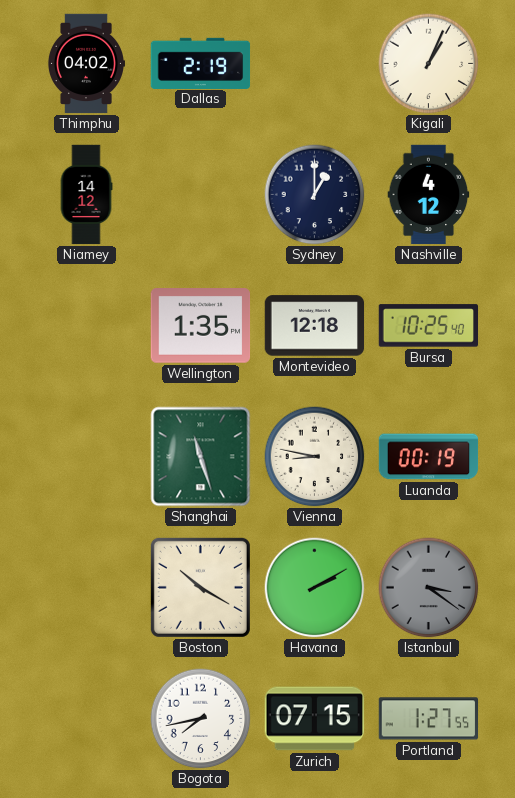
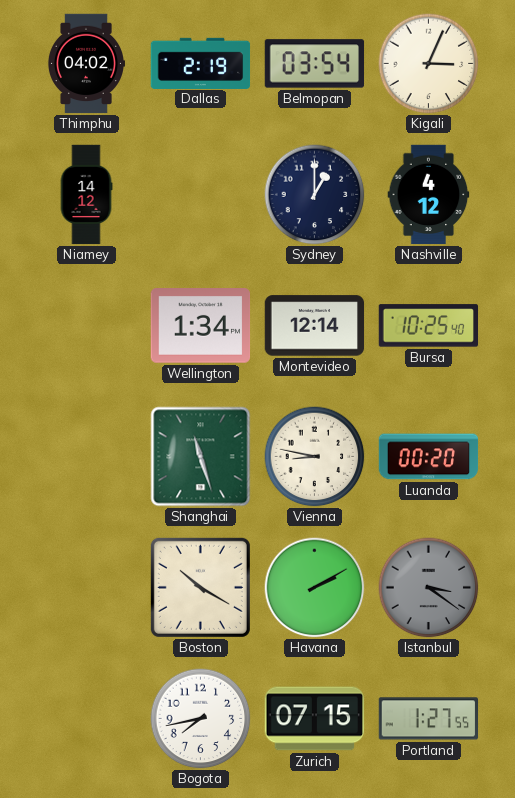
Belmopan: none -> 03:54
Kigali: 1:04 -> 3:04
Wellington: 1:35 -> 1:34
Montevideo: 12:18 -> 12:14
Luanda: 00:19 -> 00:20
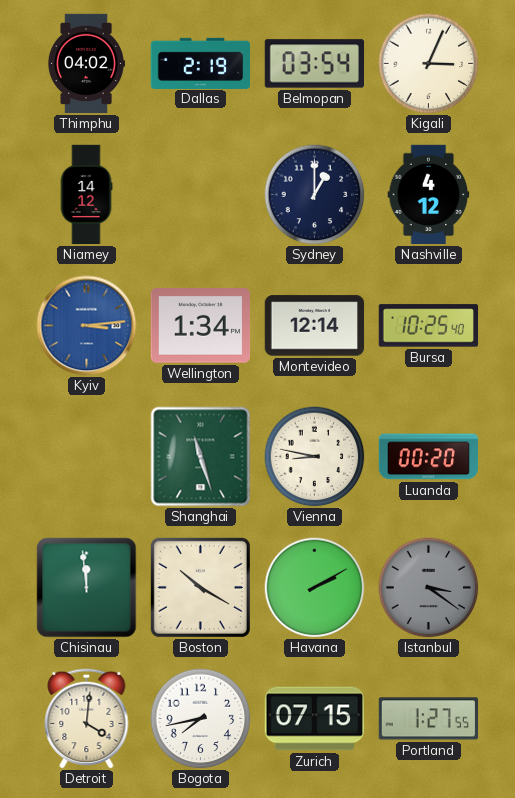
Kyiv: none -> 3:14
Chisinau: none -> 11:59
Detroit: none -> 4:01
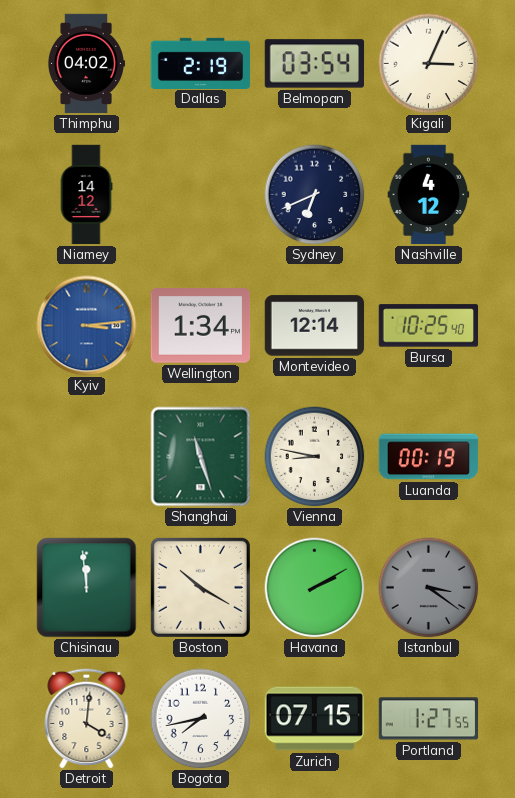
Sydney: 1:00 -> 6:41
Luanda: 00:20 -> 00:19
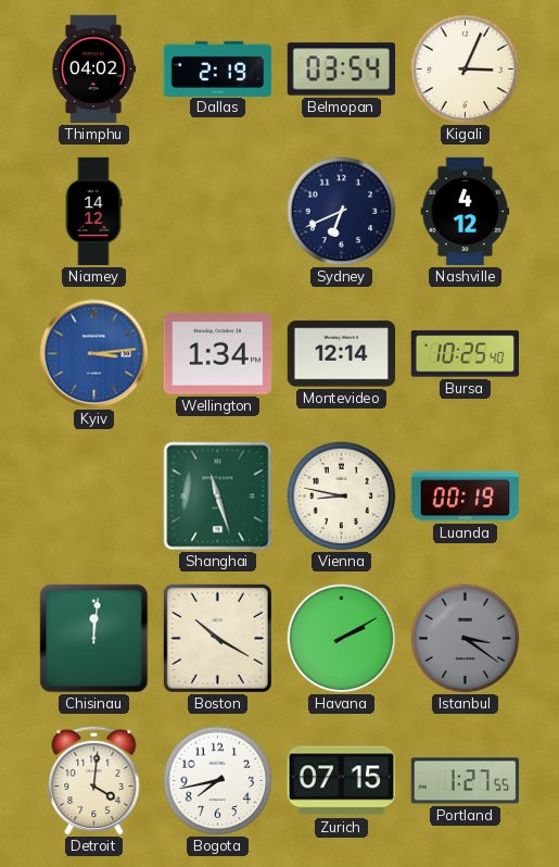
Chisinau: 11:59 -> 12:01
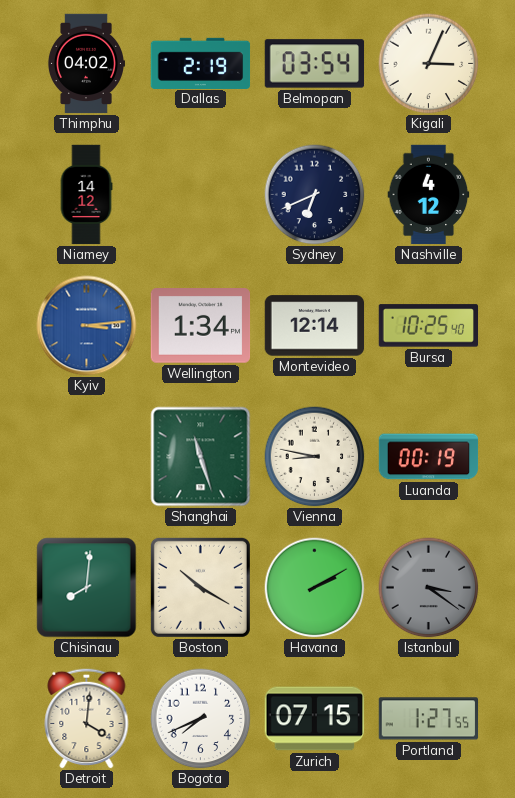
Chisinau: 12:01 -> 8:01
Bogota: 7:43 -> 7:41
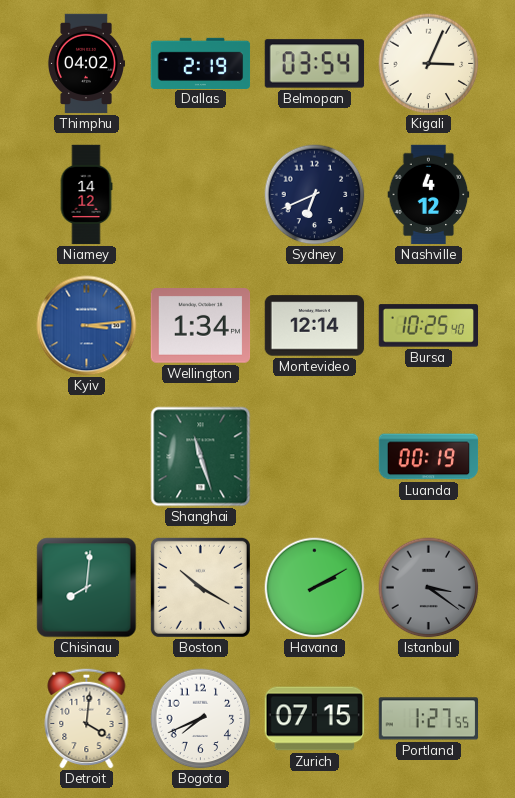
Vienna: 8:47 -> none
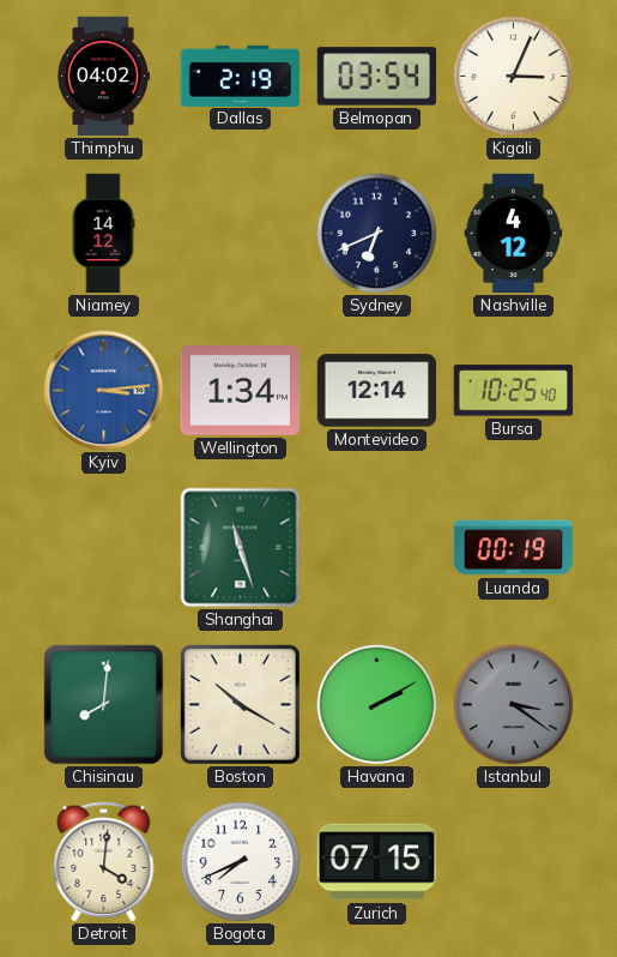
Portland: 1:27 -> none
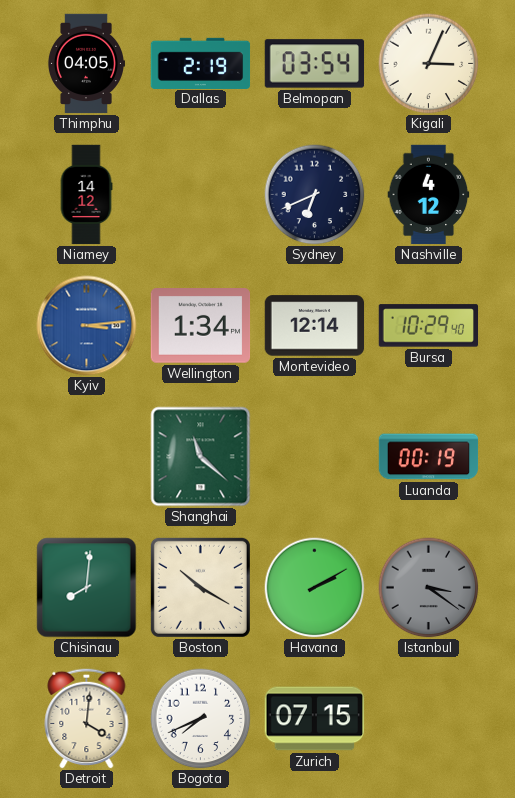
Thimphu: 04:02 -> 04:05
Bursa: 10:25 -> 10:29
Shanghai: 11:27 -> 11:22
